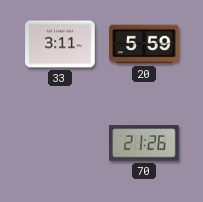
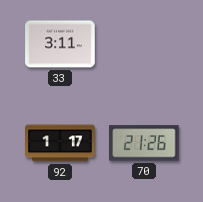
20: 5:59 -> none
92: none -> 1:17
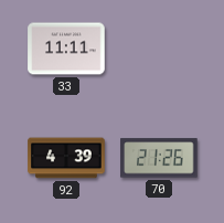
33: 3:11 -> 11:11
92: 1:17 -> 4:39
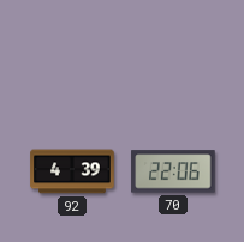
33: 11:11 -> none
70: 21:26 -> 22:06
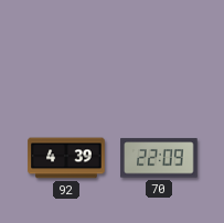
70: 22:06 -> 22:09
